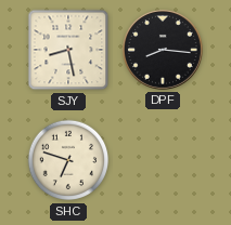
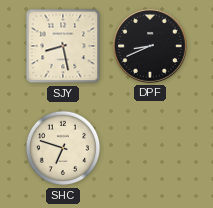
DPF: 8:16 -> 8:41
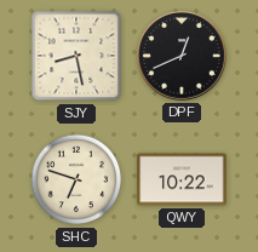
DPF: 8:41 -> 12:41
QWY: none -> 10:22
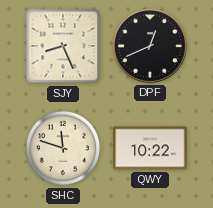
SJY: 8:28 -> 8:26
SHC: 6:48 -> 11:48
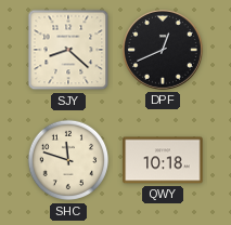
SJY: 8:26 -> 8:22
QWY: 10:22 -> 10:18
